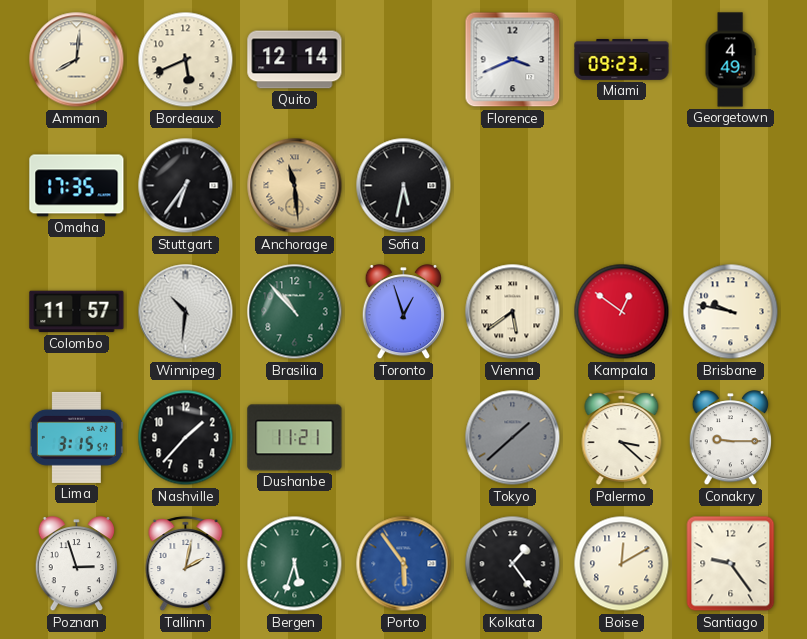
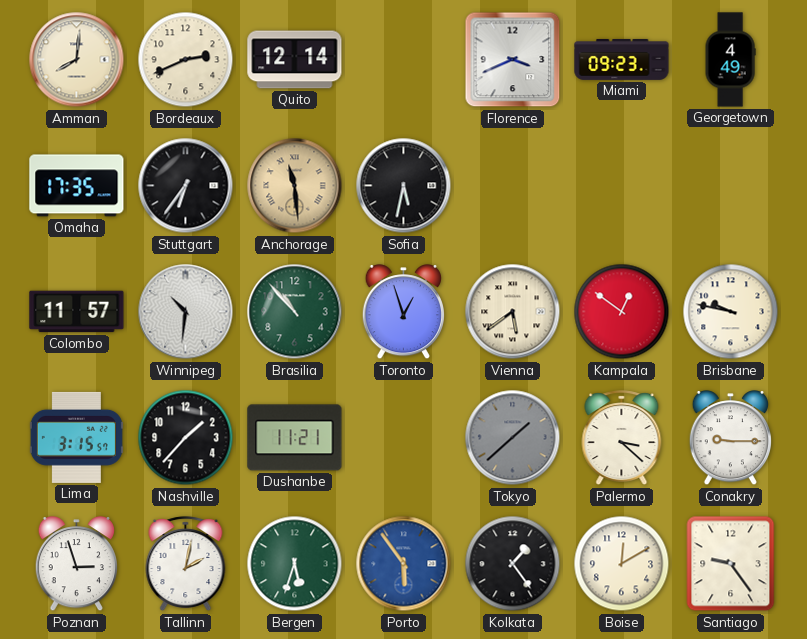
Bordeaux: 5:41 -> 2:41
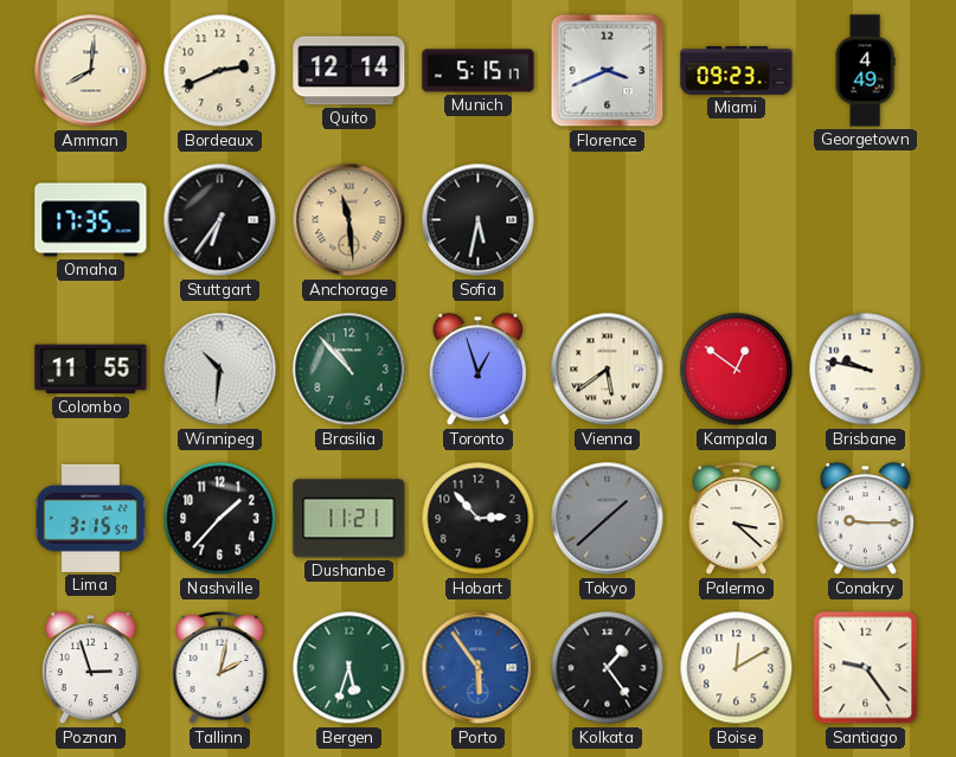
Munich: none -> 5:15
Colombo: 11:57 -> 11:55
Hobart: none -> 2:53
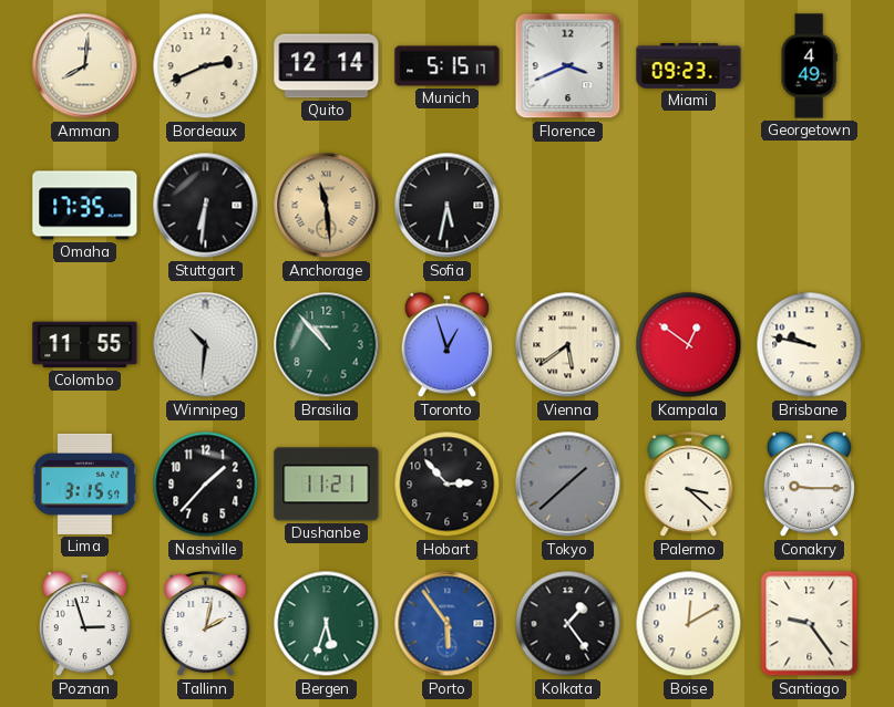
Stuttgart: 6:36 -> 6:31
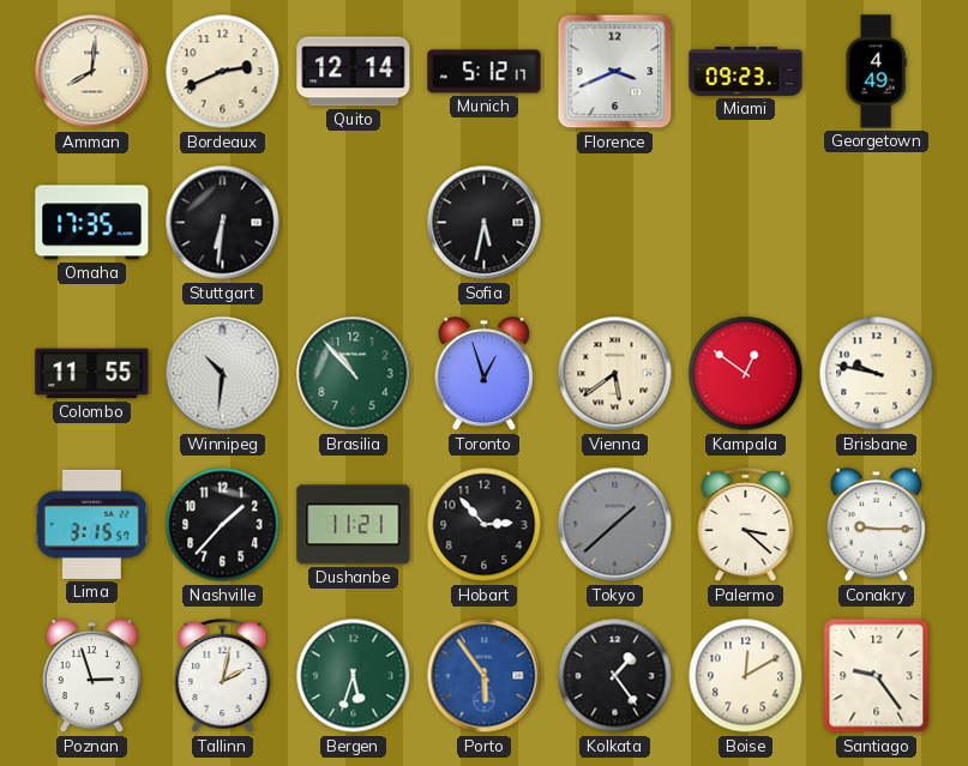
Munich: 5:15 -> 5:12
Anchorage: 11:29 -> none
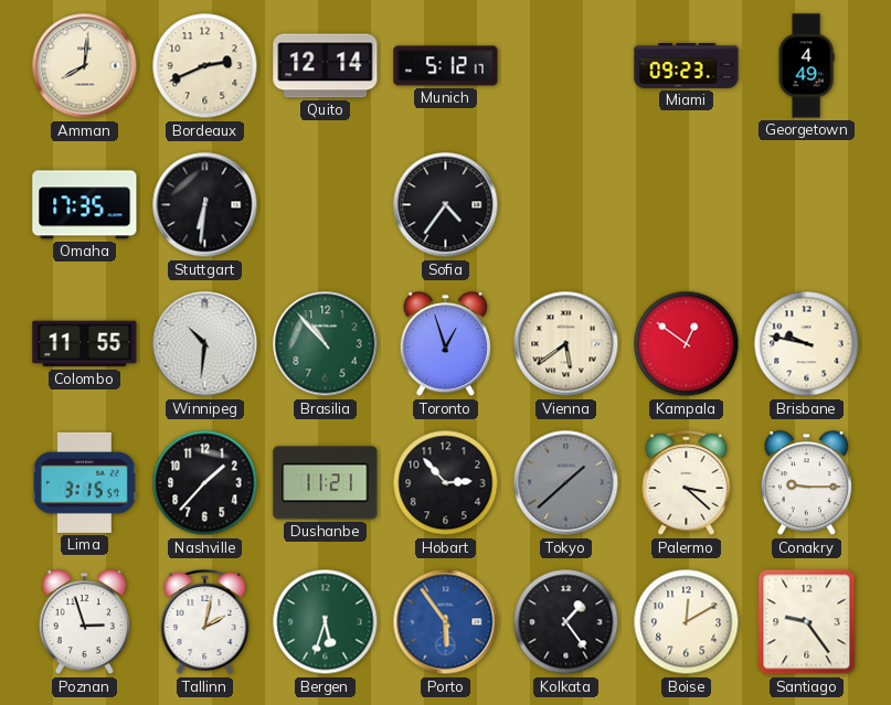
Florence: 3:41 -> none
Sofia: 5:32 -> 4:36
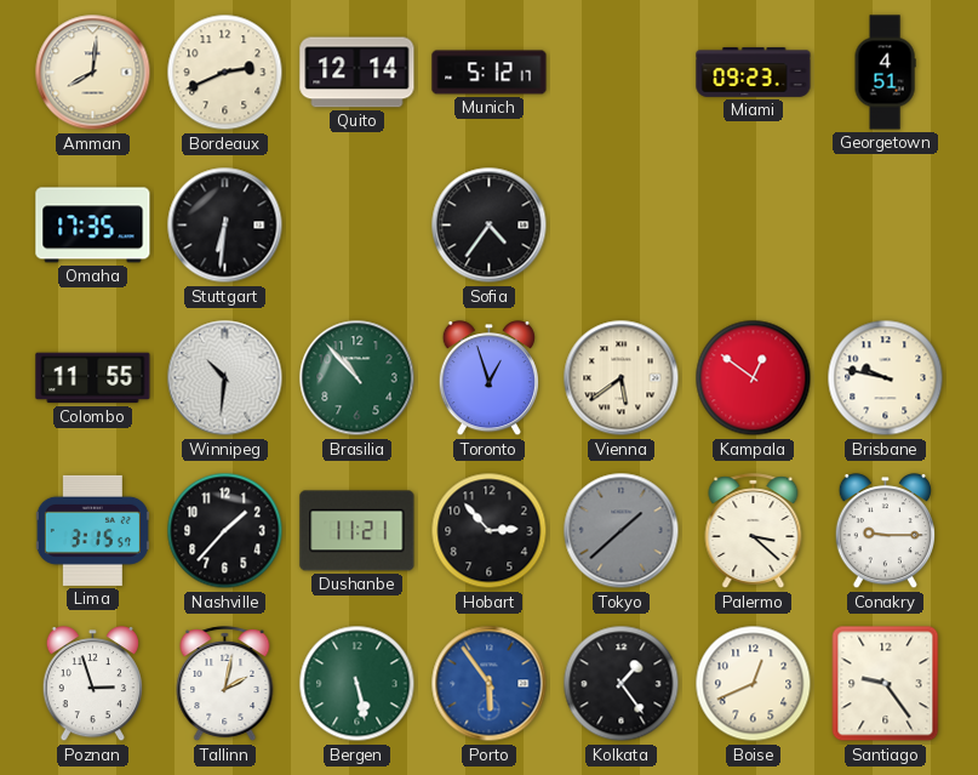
Georgetown: 4:49 -> 4:51
Bergen: 5:33 -> 5:28
Boise: 12:10 -> 12:41
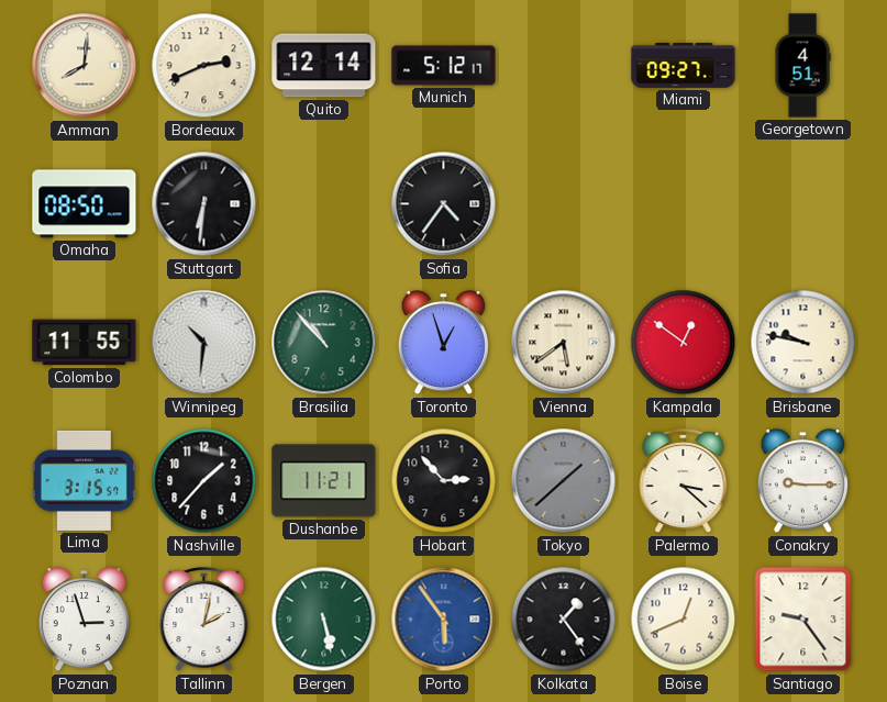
Miami: 09:23 -> 09:27
Omaha: 17:35 -> 08:50
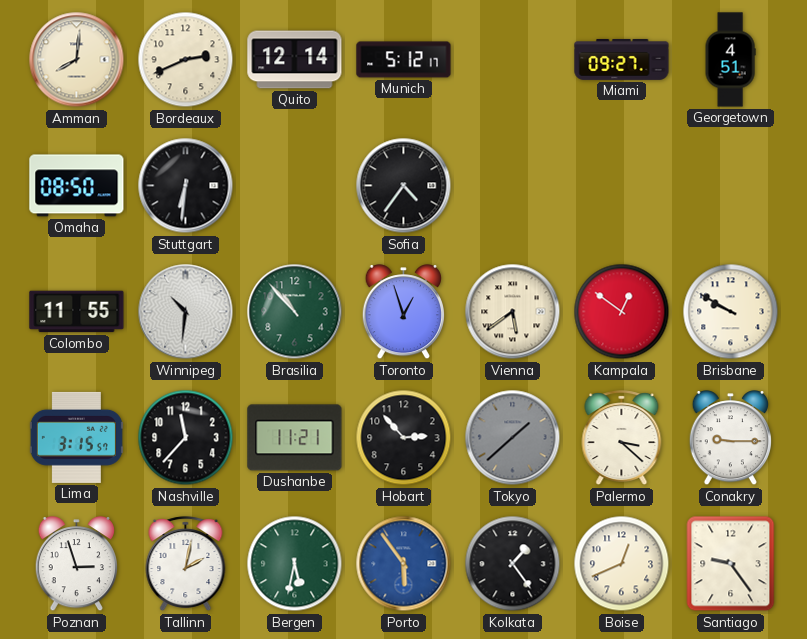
Brisbane: 9:47 -> 9:50
Nashville: 1:37 -> 11:37
Bergen: 5:28 -> 5:32
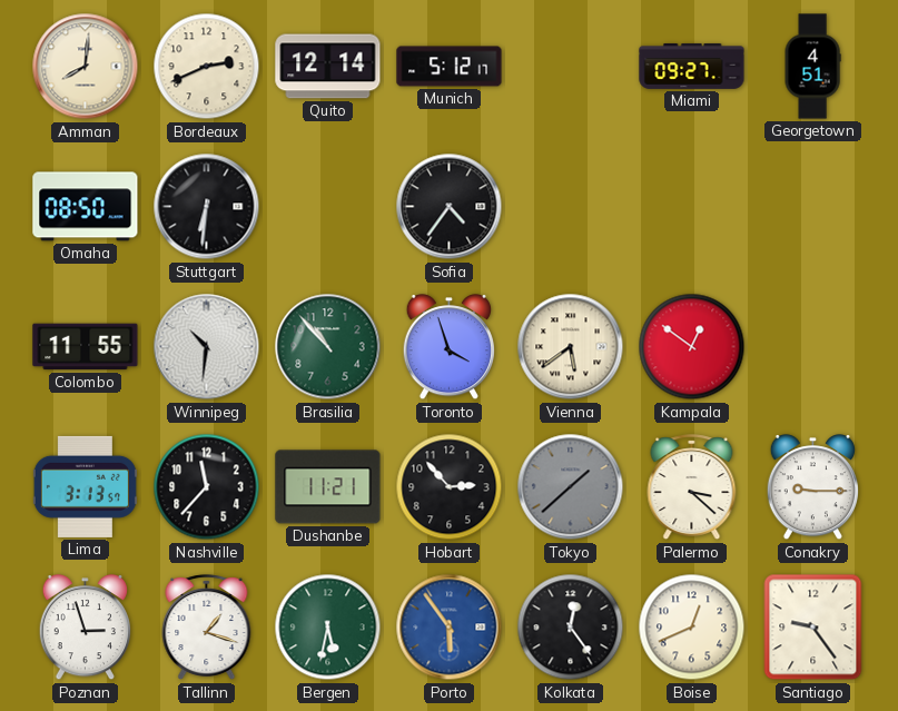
Toronto: 12:57 -> 3:57
Brisbane: 9:50 -> none
Lima: 3:15 -> 3:13
Tallinn: 2:02 -> 1:18
Kolkata: 1:24 -> 12:24
